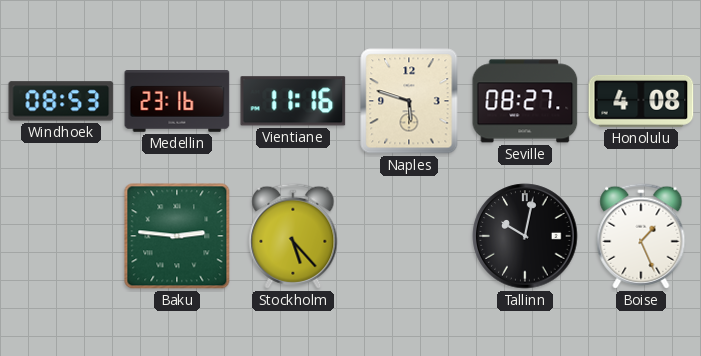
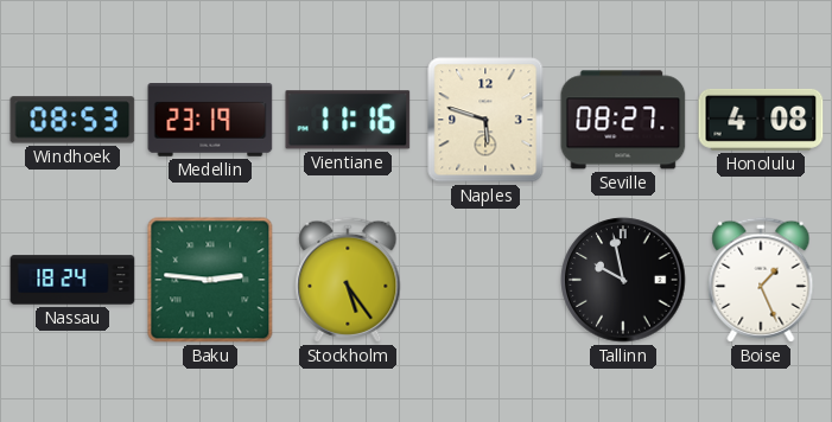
Medellin: 23:16 -> 23:19
Nassau: none -> 18:24
Stockholm: 5:23 -> 5:24
Tallinn: 10:02 -> 9:58
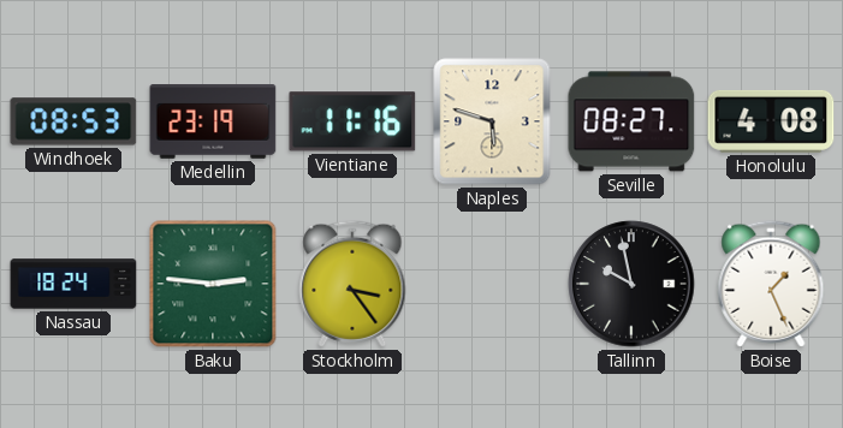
Stockholm: 5:24 -> 3:24
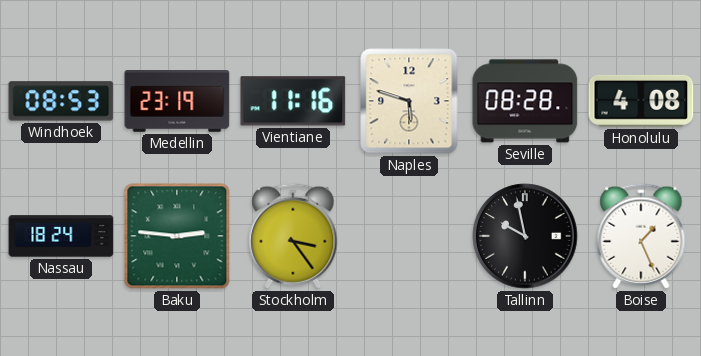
Seville: 08:27 -> 08:28
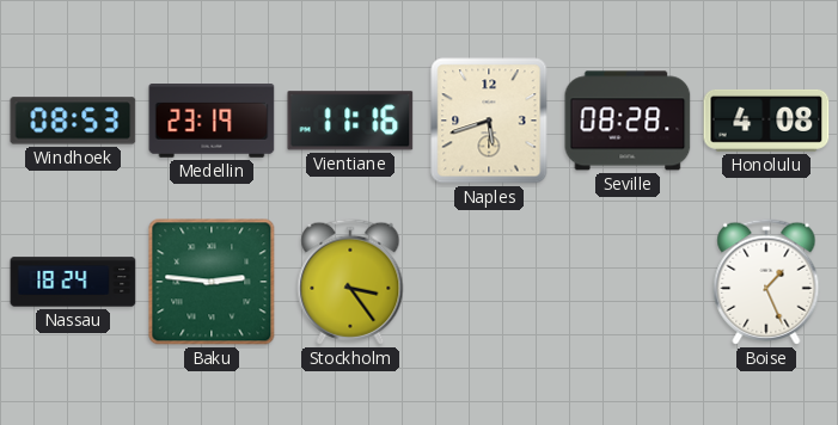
Naples: 5:48 -> 5:42
Tallinn: 9:58 -> none
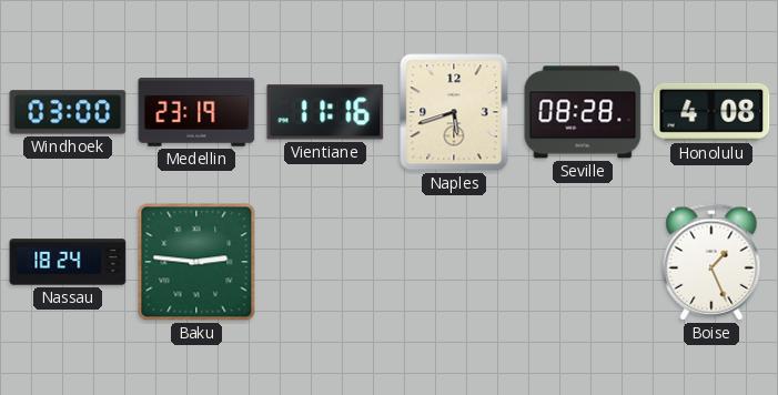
Windhoek: 08:53 -> 03:00
Stockholm: 3:24 -> none
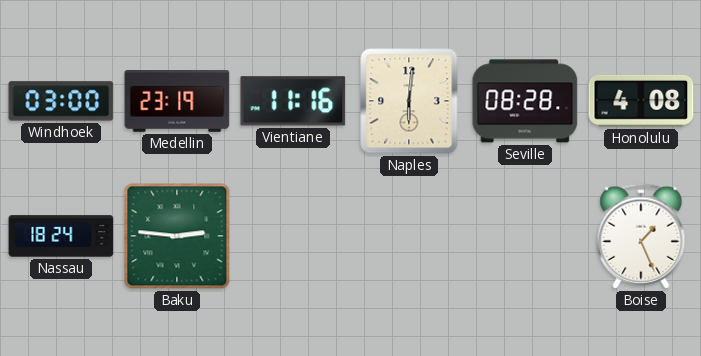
Naples: 5:42 -> 6:01
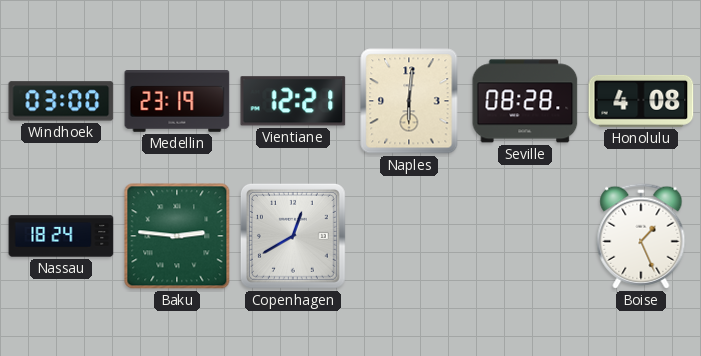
Vientiane: 11:16 -> 12:21
Copenhagen: none -> 12:40
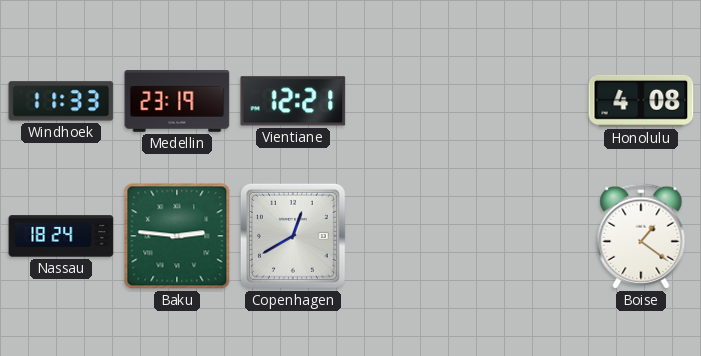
Windhoek: 03:00 -> 11:33
Naples: 6:01 -> none
Seville: 08:28 -> none
Boise: 1:26 -> 1:21
